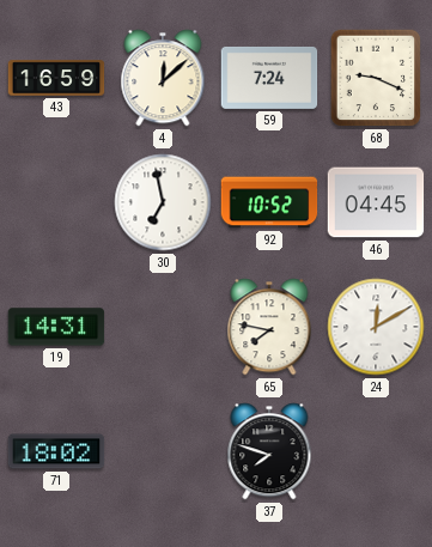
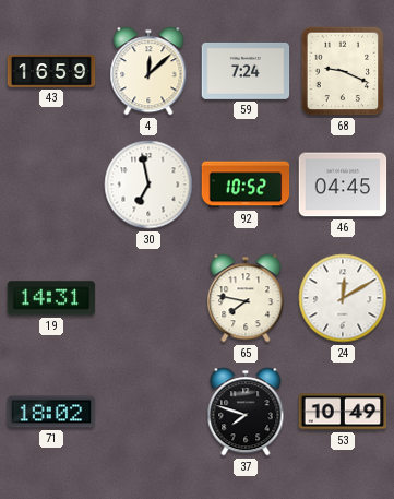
53: none -> 10:49
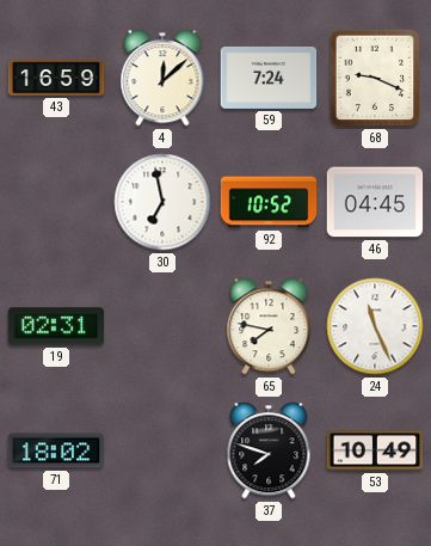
19: 14:31 -> 02:31
24: 12:10 -> 11:26
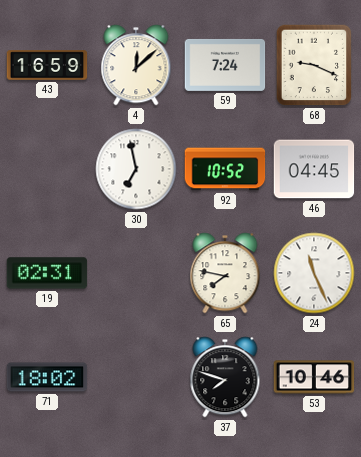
53: 10:49 -> 10:46
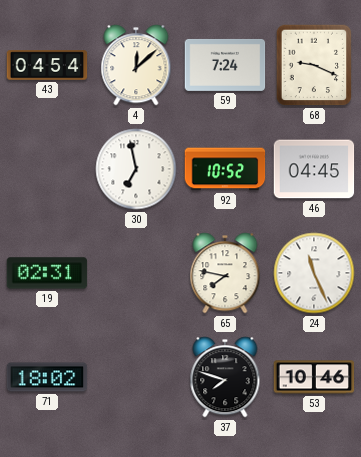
43: 16:59 -> 04:54
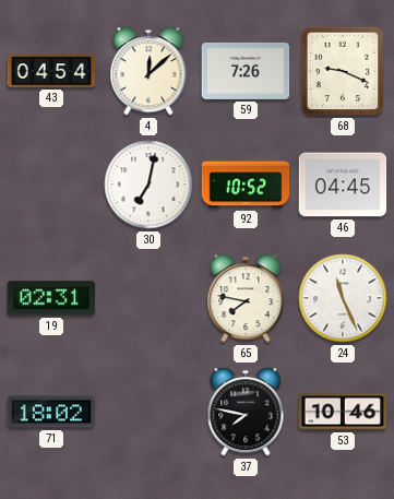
59: 7:24 -> 7:26
30: 6:58 -> 7:02
37: 7:48 -> 7:47
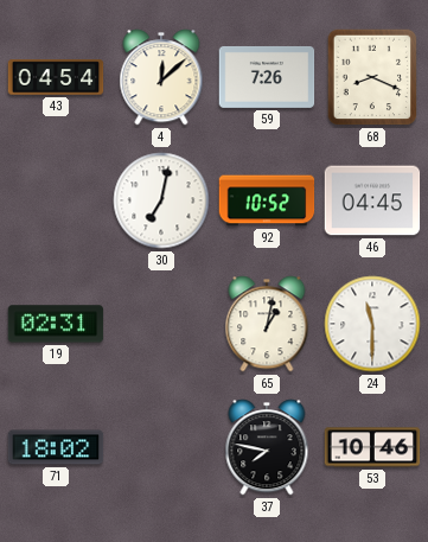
68: 9:19 -> 8:19
65: 7:47 -> 1:02
24: 11:26 -> 11:30
